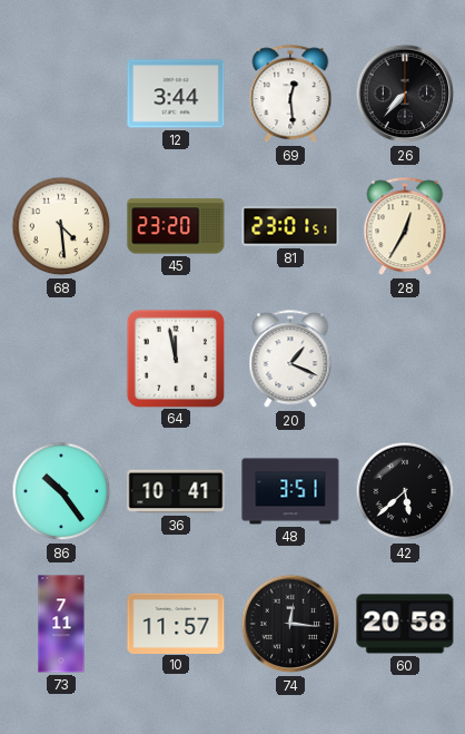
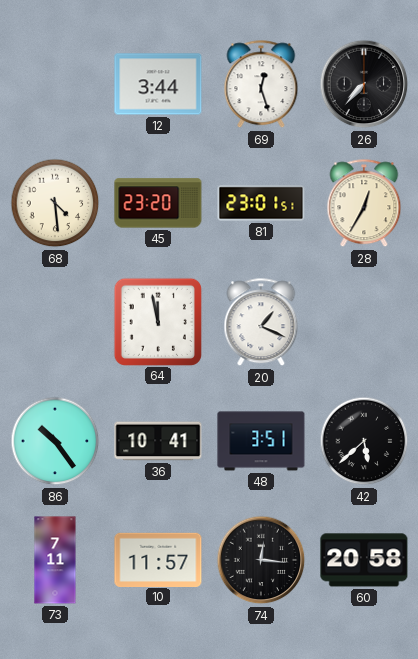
69: 12:29 -> 12:27
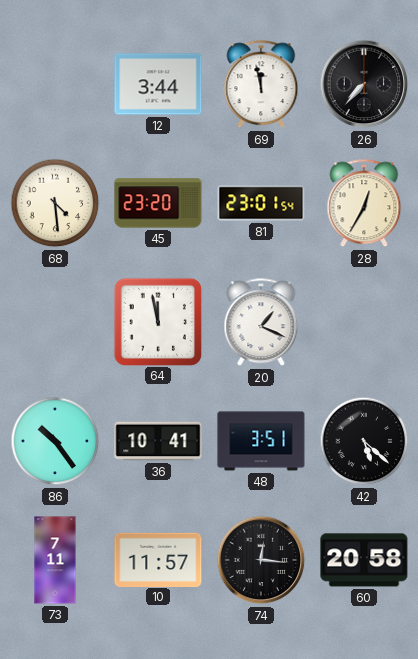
69: 12:27 -> 11:58
81: 23:01:51 -> 23:01:54
42: 5:38 -> 5:22
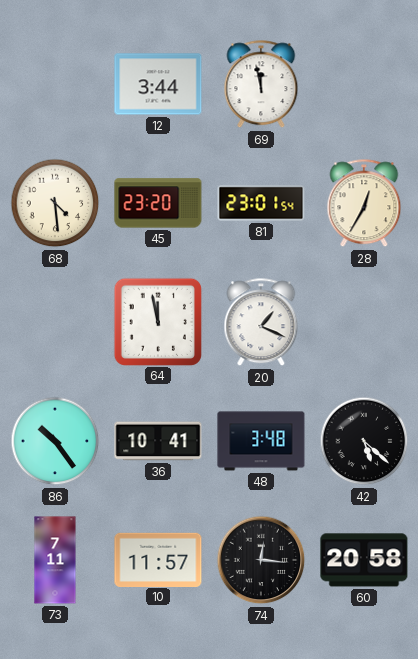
26: 7:37 -> none
48: 3:51 -> 3:48
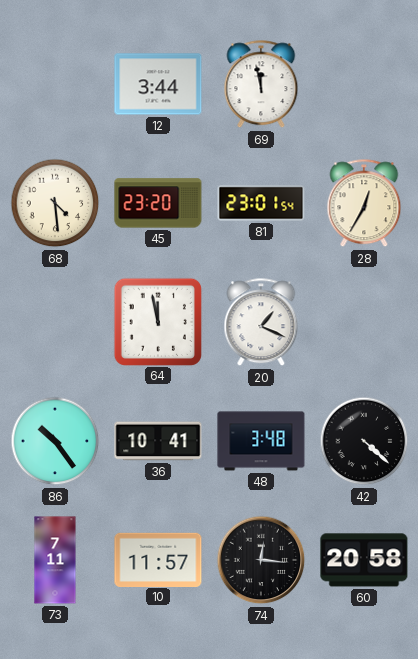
42: 5:22 -> 4:22
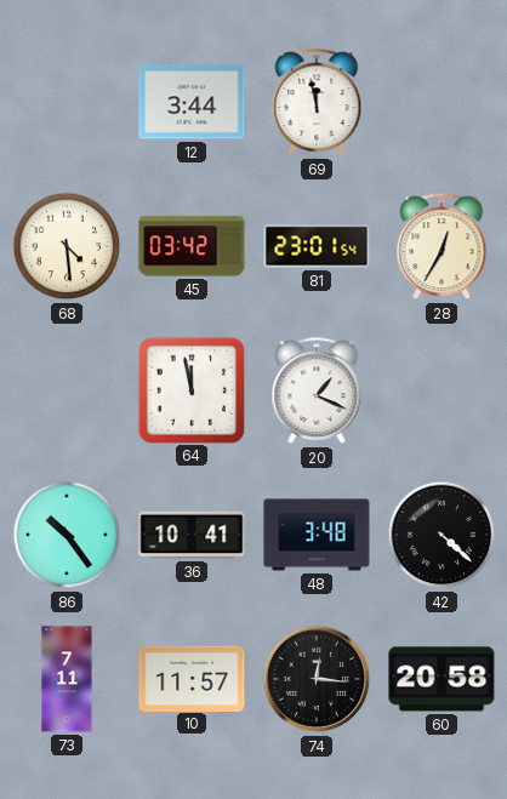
45: 23:20 -> 03:42
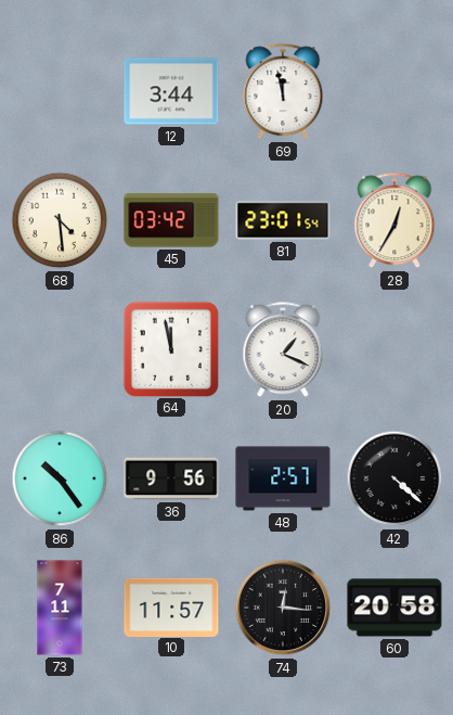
36: 10:41 -> 9:56
48: 3:48 -> 2:57
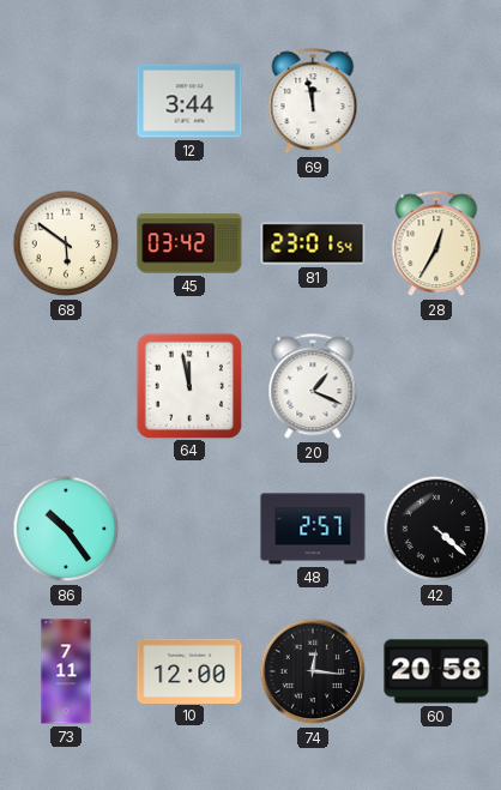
68: 4:29 -> 5:51
36: 9:56 -> none
10: 11:57 -> 12:00
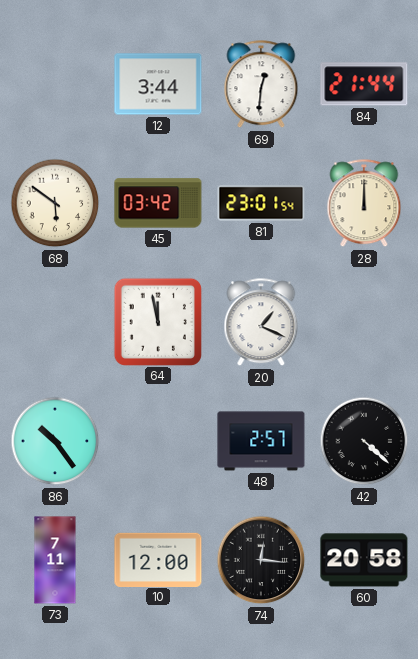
69: 11:58 -> 12:31
84: none -> 21:44
28: 12:35 -> 12:00
